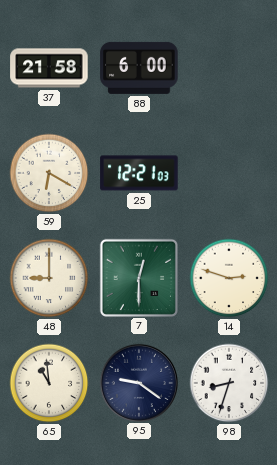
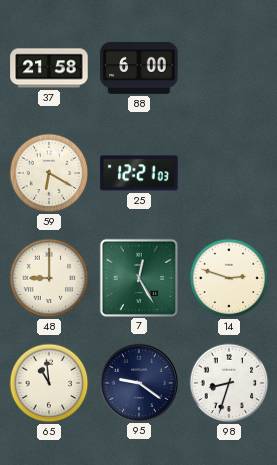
7: 12:30 -> 12:25
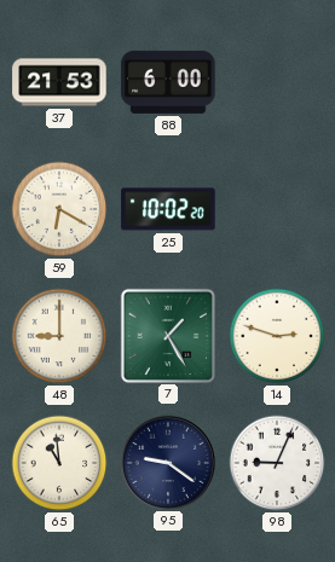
37: 21:58 -> 21:53
25: 12:21 -> 10:02
7: 12:25 -> 1:25
98: 8:33 -> 9:04
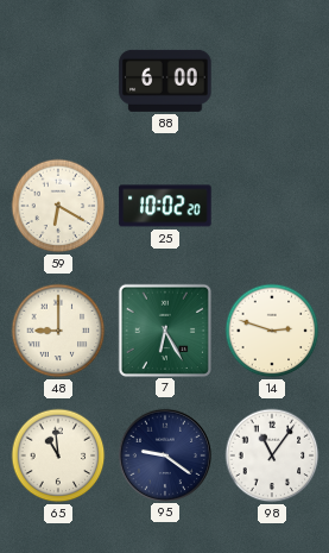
37: 21:53 -> none
7: 1:25 -> 6:25
98: 9:04 -> 11:06
